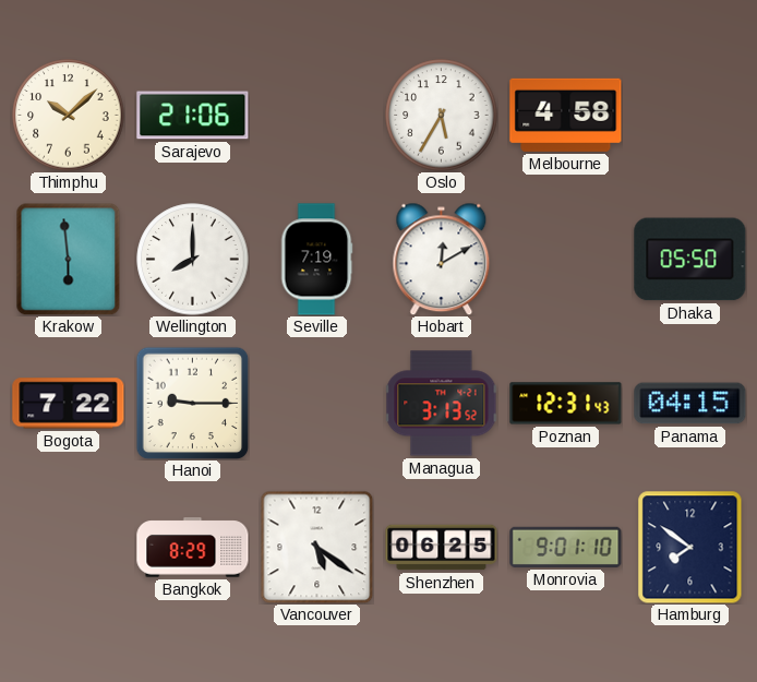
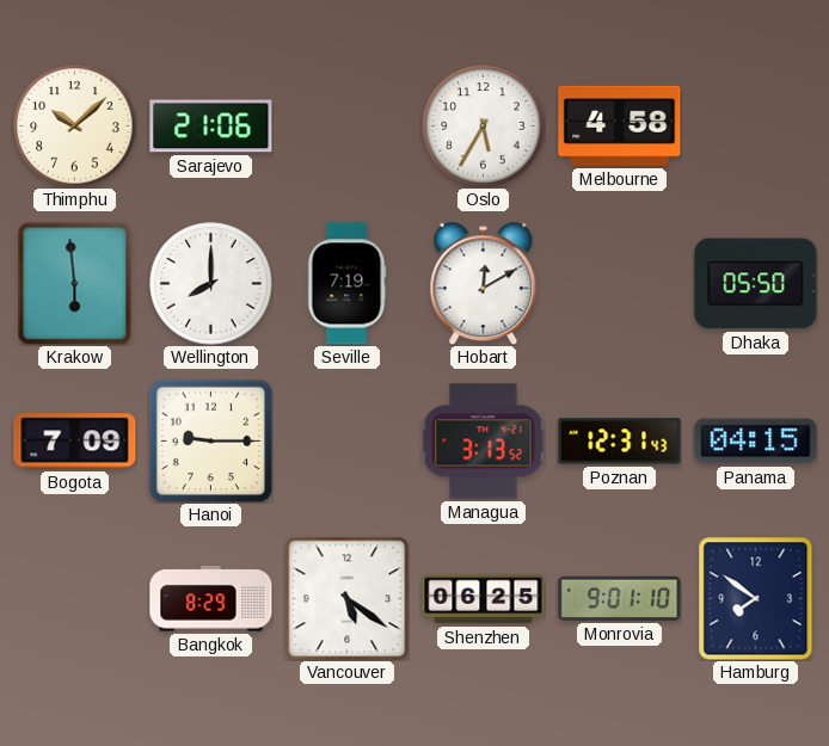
Bogota: 7:22 -> 7:09
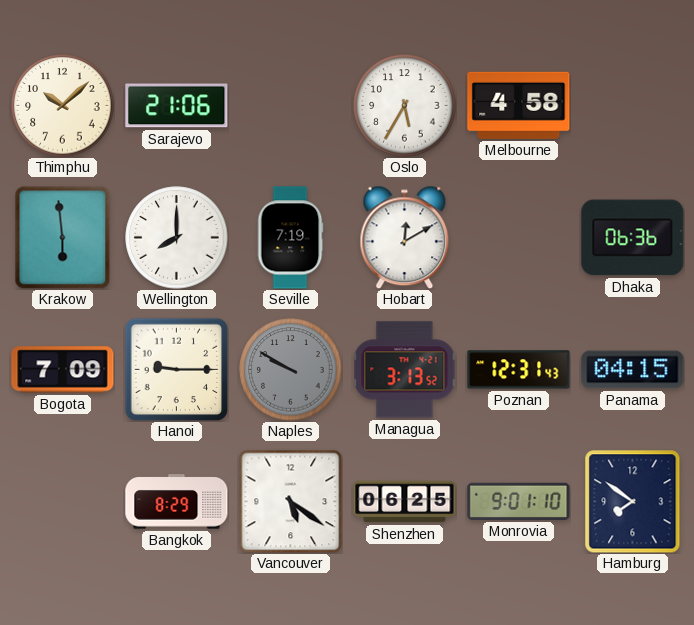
Dhaka: 05:50 -> 06:36
Naples: none -> 9:50
